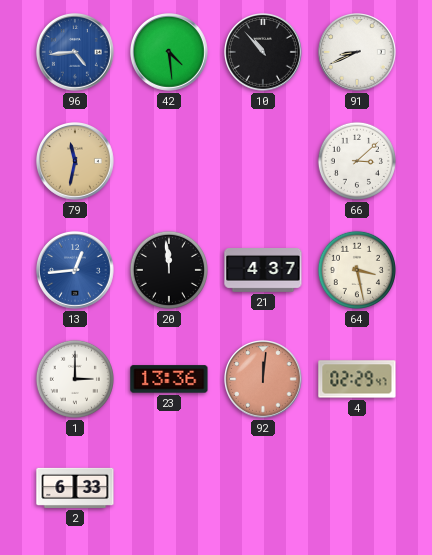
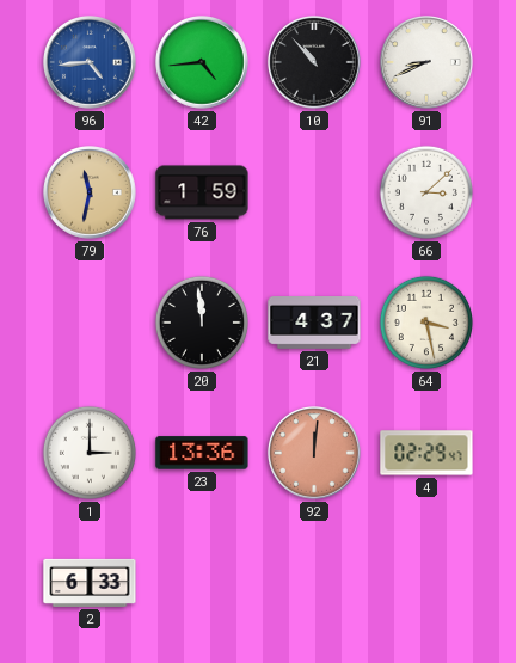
42: 4:29 -> 4:44
76: none -> 1:59
13: 12:44 -> none
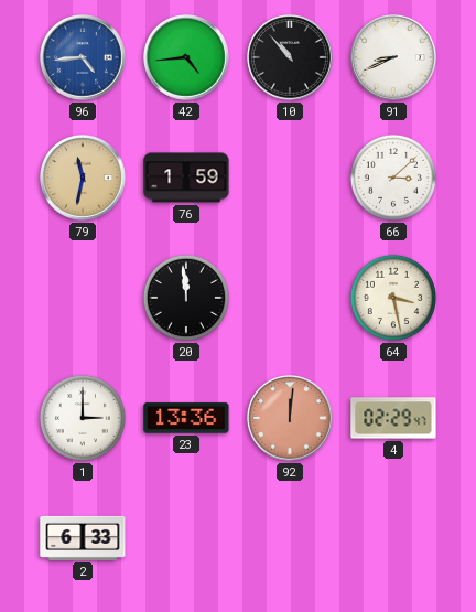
21: 4:37 -> none
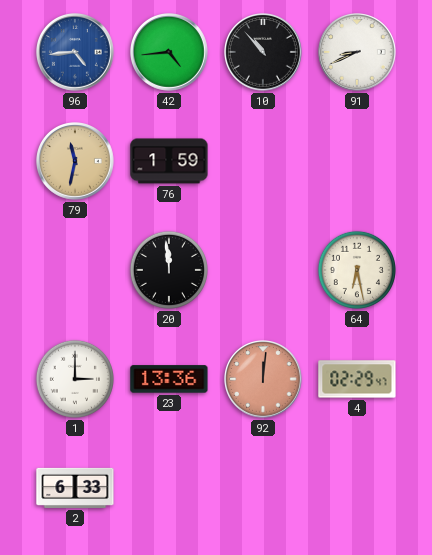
66: 3:08 -> none
64: 3:28 -> 6:28
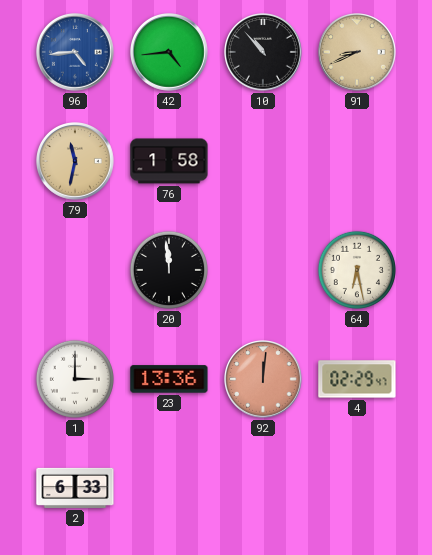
91 dial: white -> champagne
76: 1:59 -> 1:58
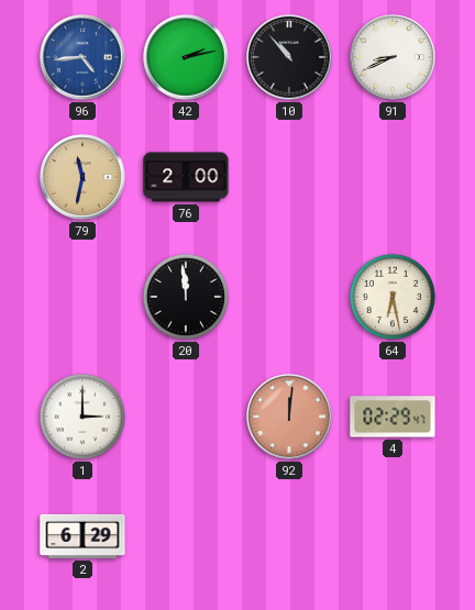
42: 4:44 -> 2:13
91 dial: champagne -> white
76: 1:58 -> 2:00
23: 13:36 -> none
2: 6:33 -> 6:29
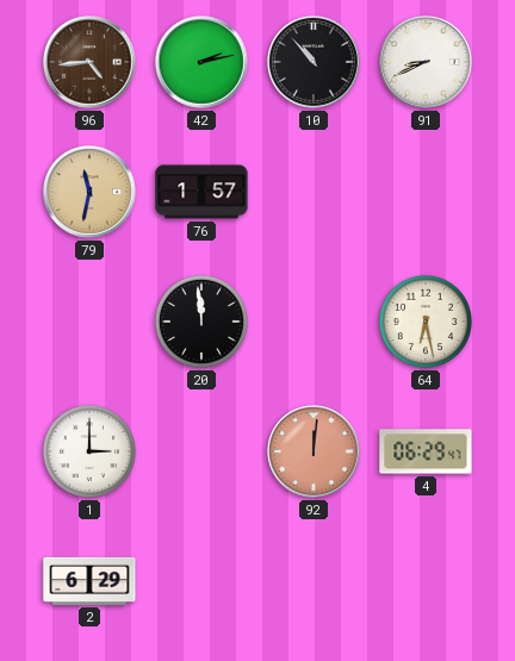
96 dial: blue -> brown
76: 2:00 -> 1:57
4: 02:29 -> 06:29
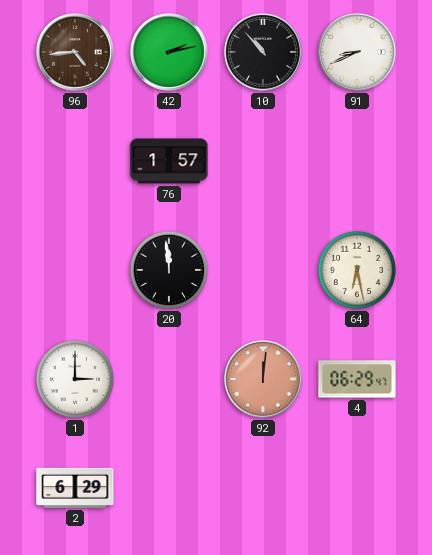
79: 11:32 -> none
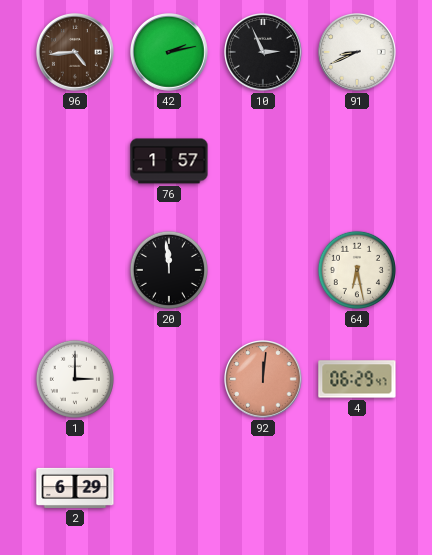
10: 10:53 -> 2:56
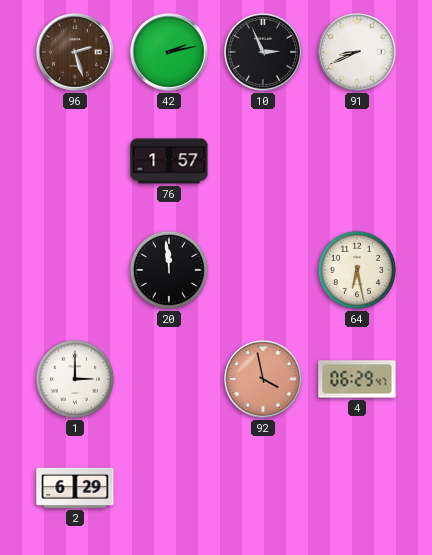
96: 4:44 -> 2:27
92: 12:01 -> 3:58
